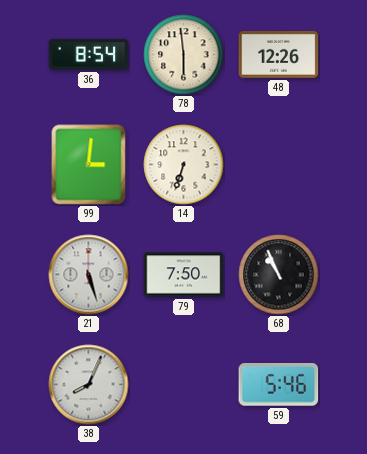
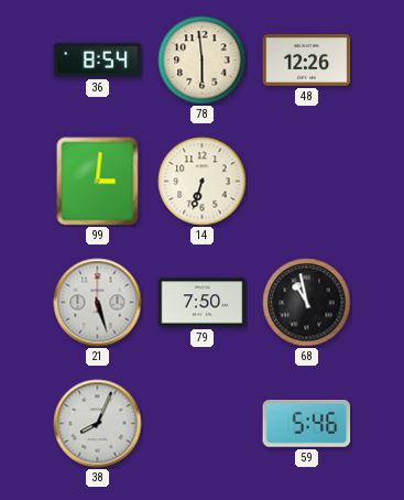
68: 10:56 -> 10:58
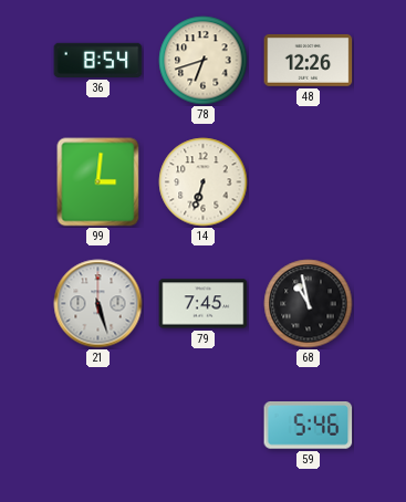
78: 5:59 -> 6:42
79: 7:50 -> 7:45
38: 8:04 -> none
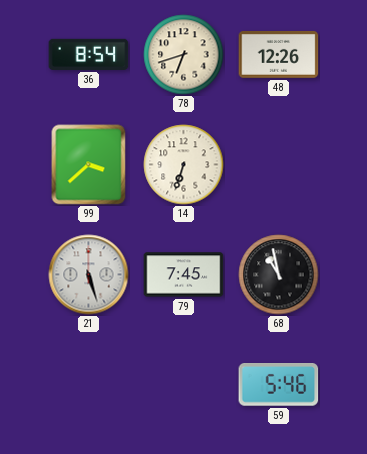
99: 3:01 -> 3:38
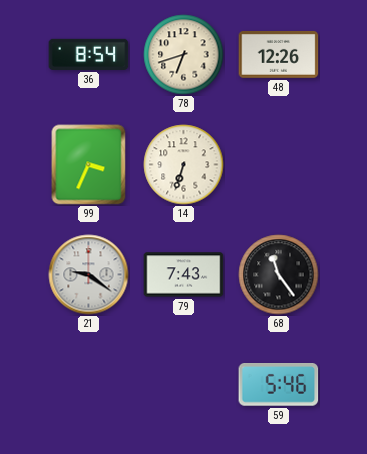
99: 3:38 -> 3:34
21: 5:27 -> 9:21
79: 7:45 -> 7:43
68: 10:58 -> 11:24
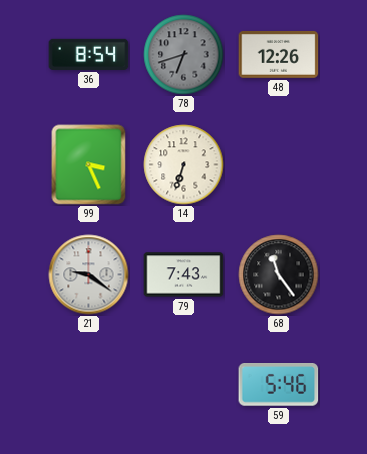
78 dial: cream -> grey
99: 3:34 -> 3:26
